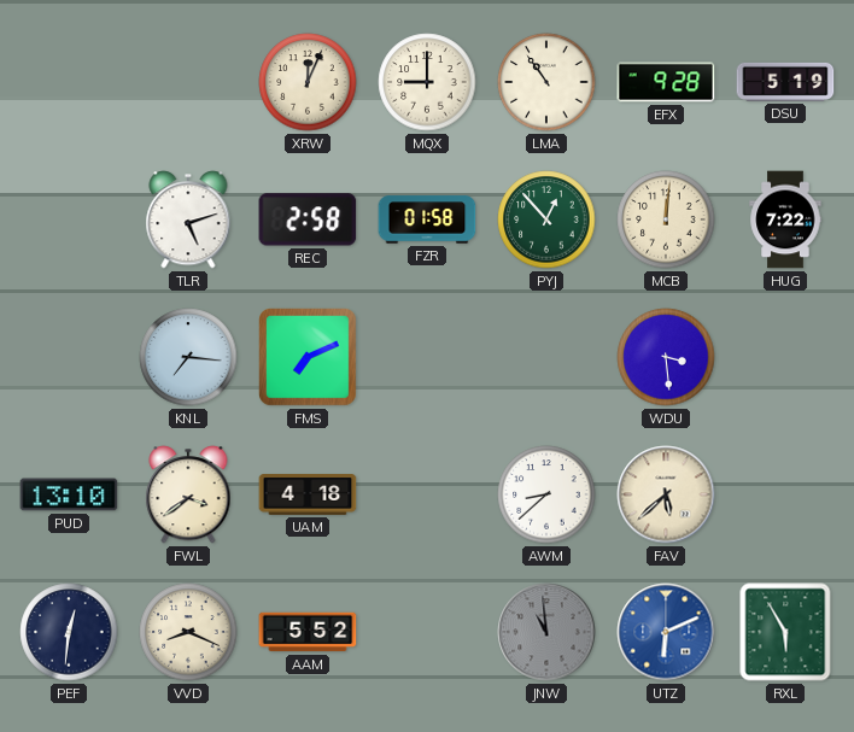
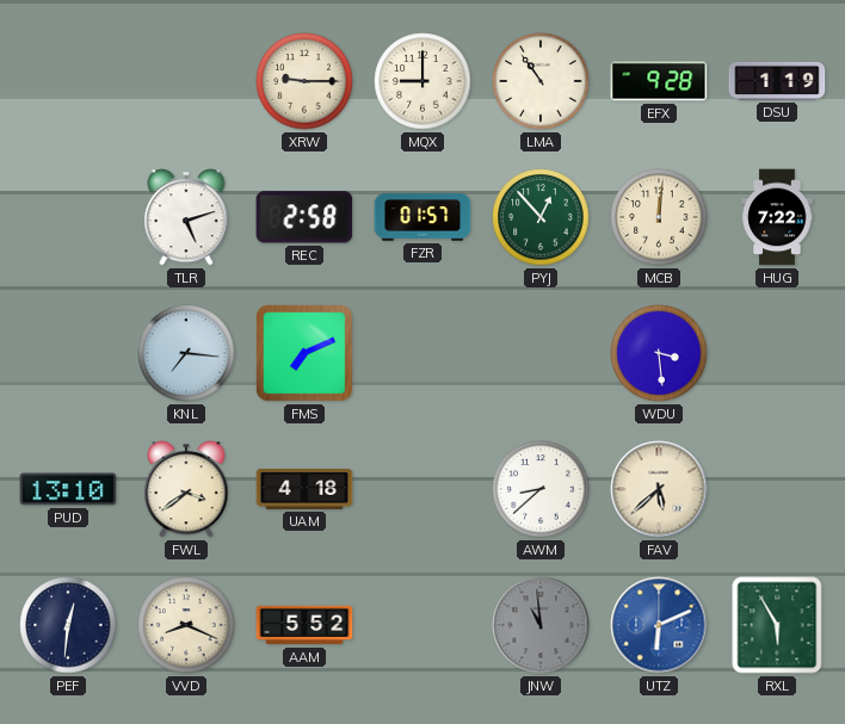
XRW: 12:04 -> 9:15
DSU: 5:19 -> 1:19
FZR: 01:58 -> 01:57
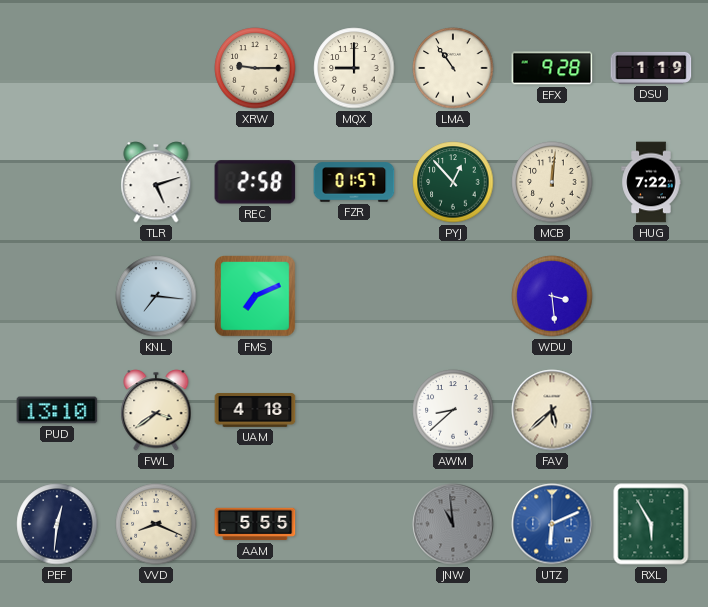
AAM: 5:52 -> 5:55
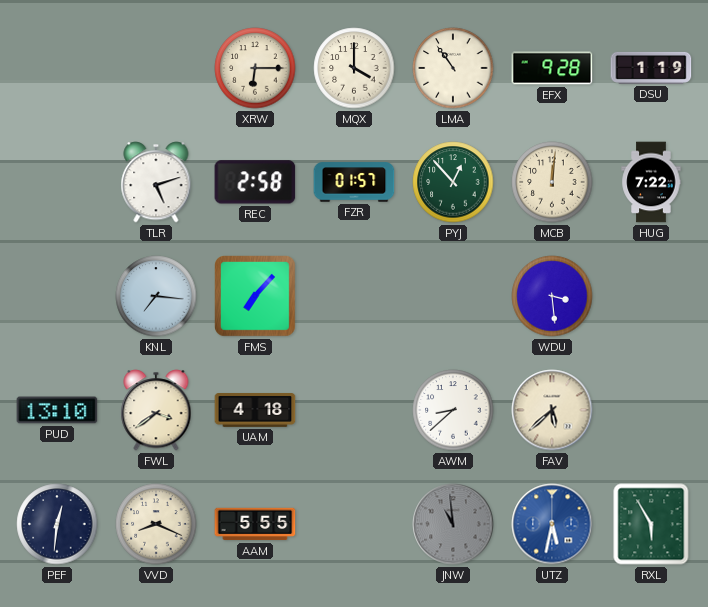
XRW: 9:15 -> 6:15
MQX: 9:00 -> 4:00
FMS: 7:11 -> 7:07
UTZ: 6:11 -> 5:32
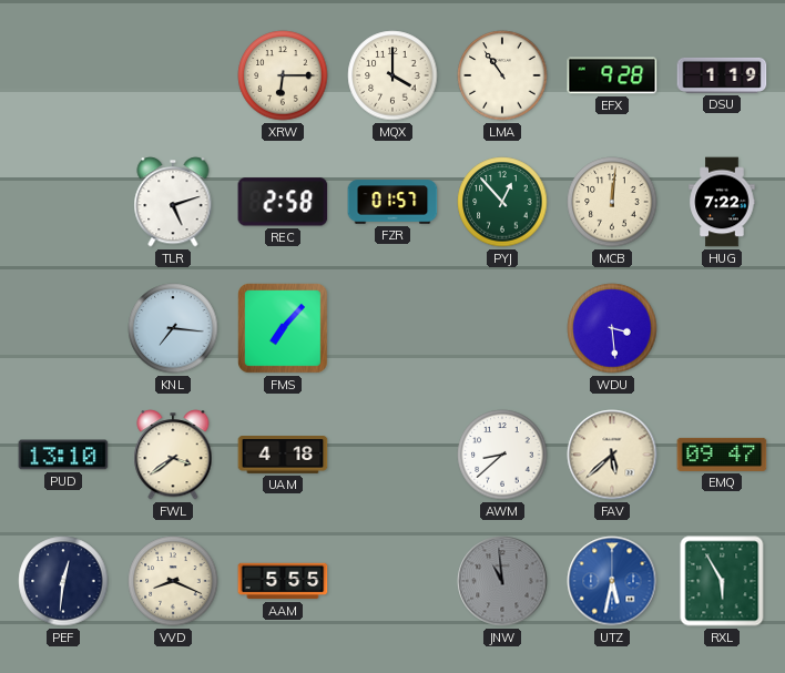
EMQ: none -> 09:47
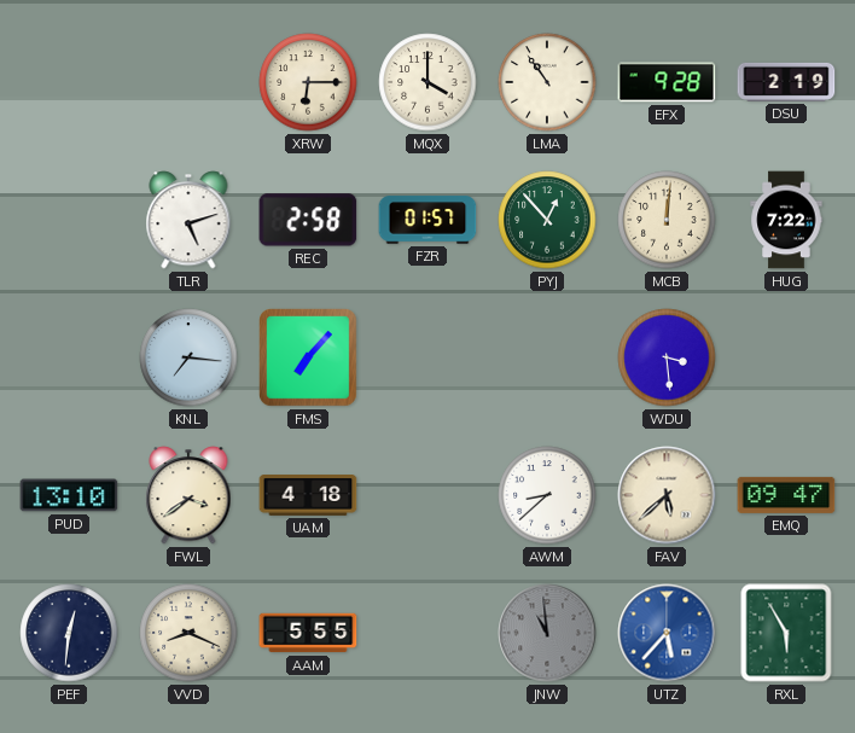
DSU: 1:19 -> 2:19
UTZ: 5:32 -> 5:37
